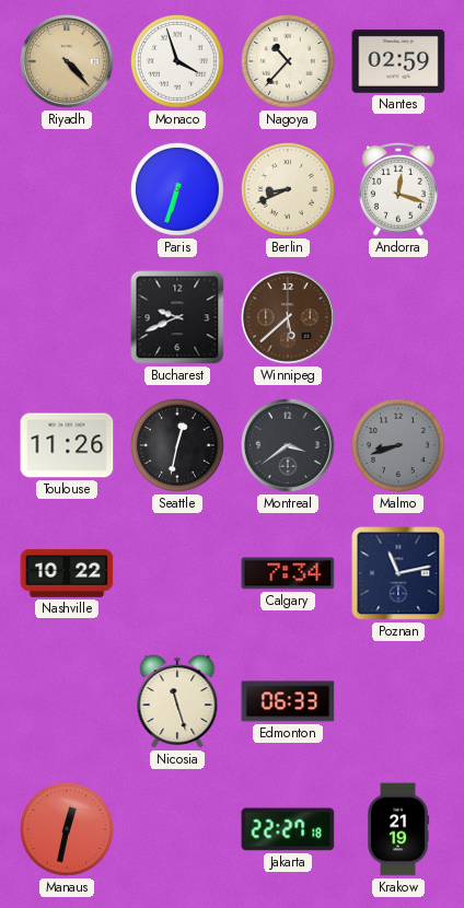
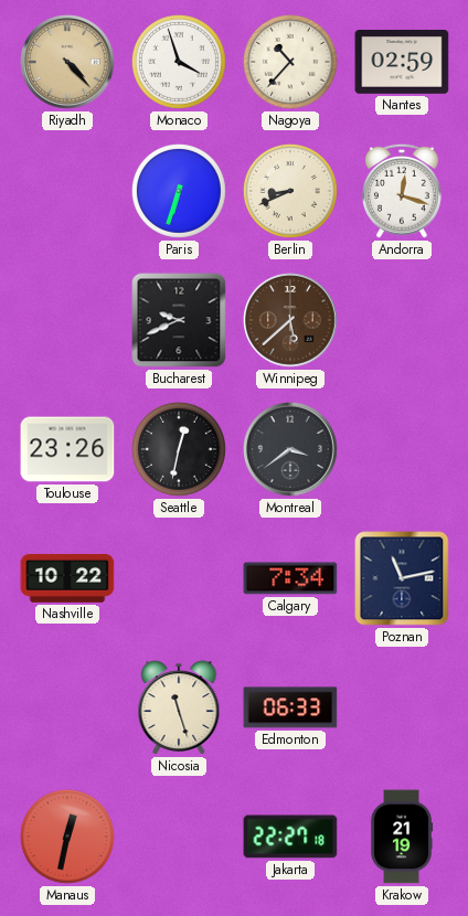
Toulouse: 11:26 -> 23:26
Malmo: 8:42 -> none
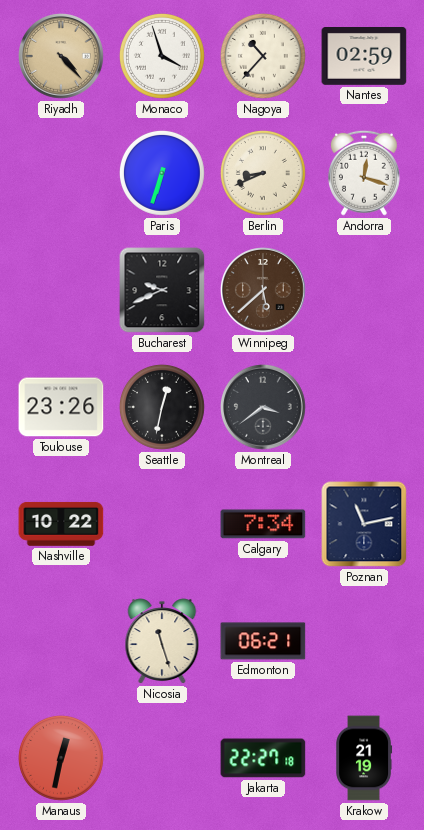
Edmonton: 06:33 -> 06:21
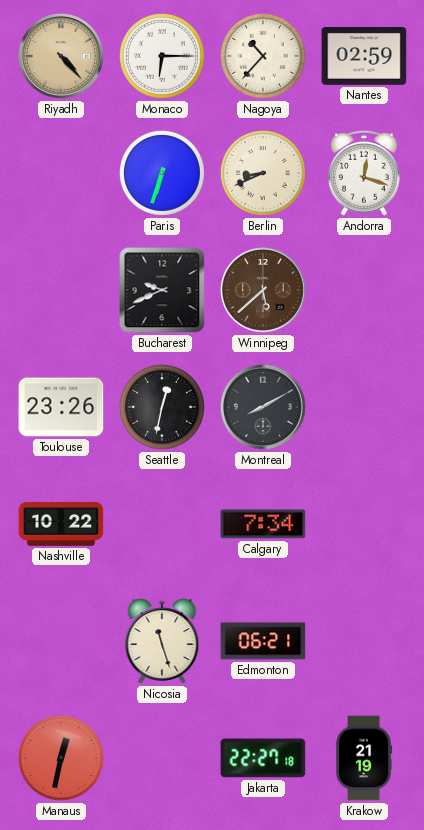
Monaco: 3:57 -> 6:15
Montreal: 3:39 -> 8:10
Poznan: 11:13 -> none
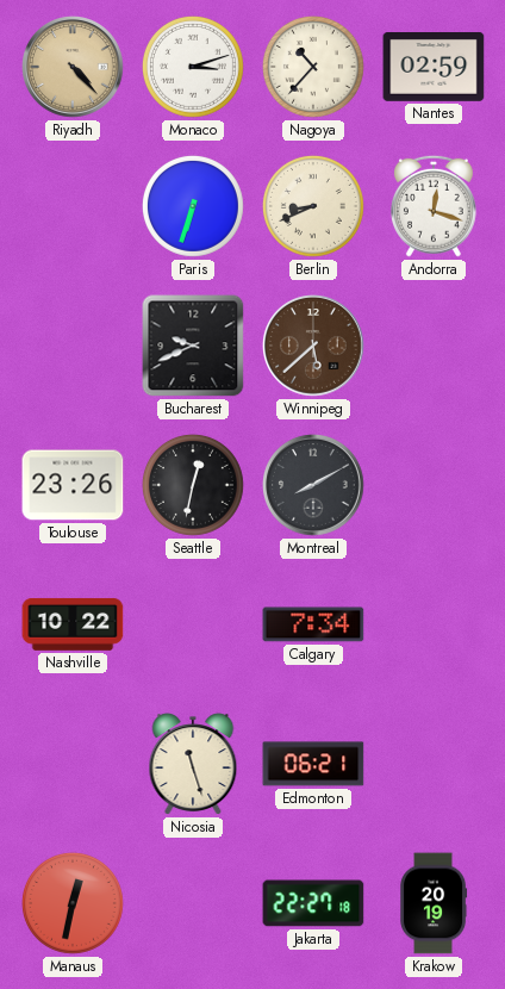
Monaco: 6:15 -> 3:12
Krakow: 21:19 -> 20:19
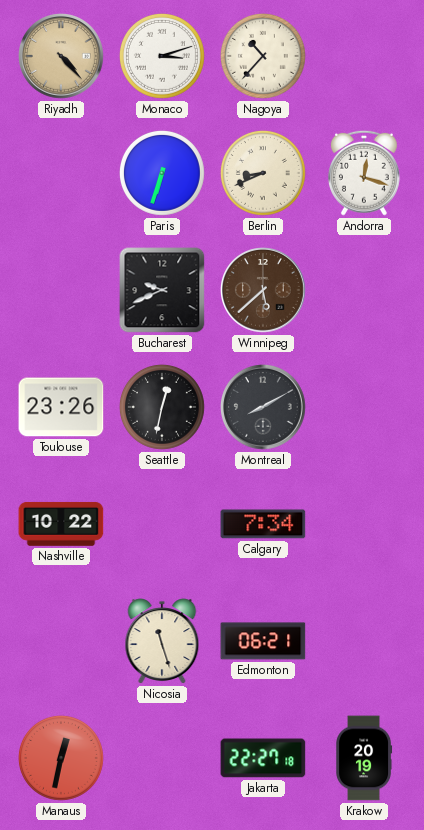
Nantes: 02:59 -> none
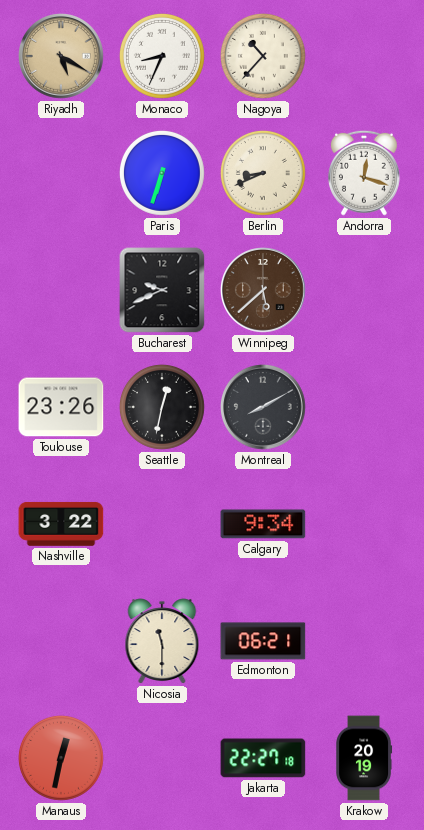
Riyadh: 4:23 -> 5:20
Monaco: 3:12 -> 8:34
Nashville: 10:22 -> 3:22
Calgary: 7:34 -> 9:34
Nicosia: 11:27 -> 11:30
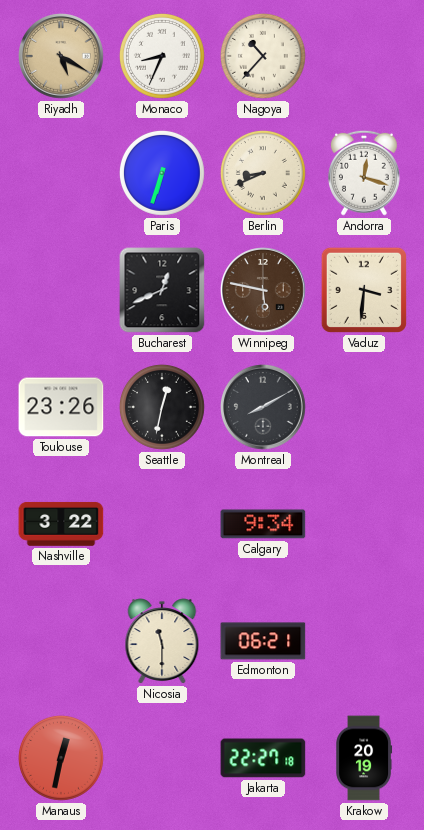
Bucharest: 9:41 -> 12:41
Winnipeg: 5:38 -> 5:47
Vaduz: none -> 3:31
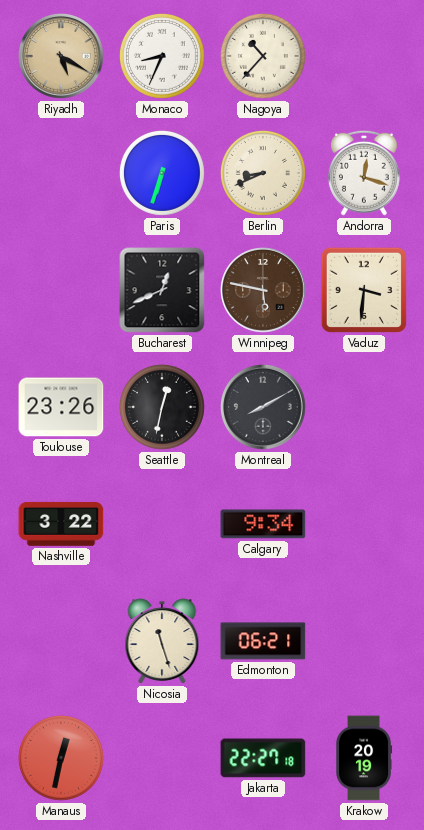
Nicosia: 11:30 -> 11:27
